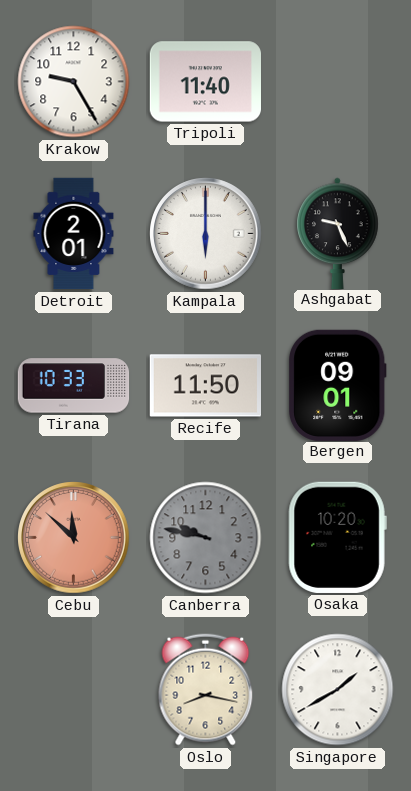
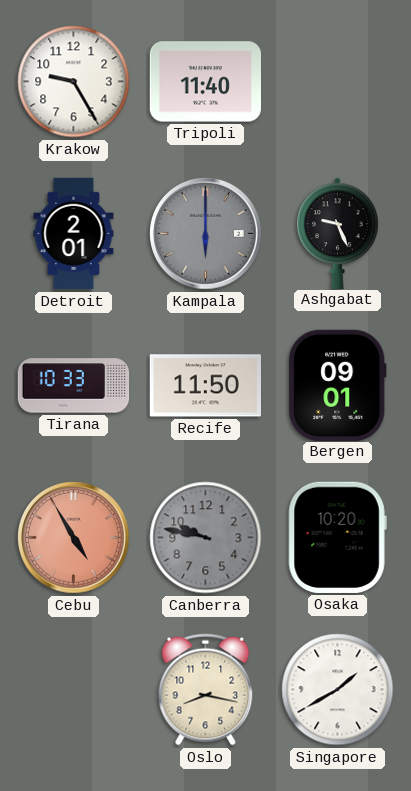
Kampala dial: white -> grey
Cebu: 11:52 -> 4:55
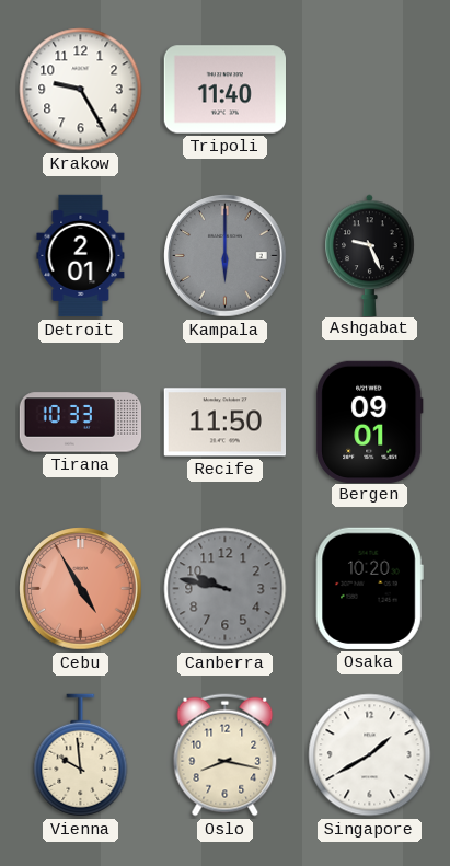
Vienna: none -> 9:59
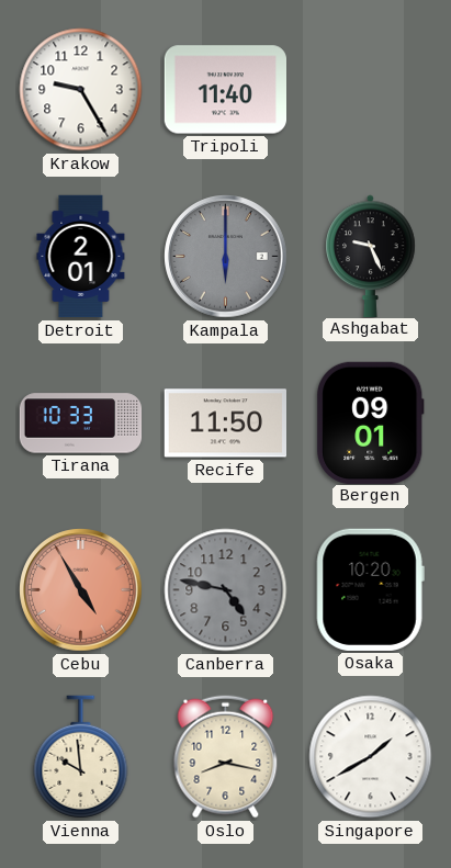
Canberra: 9:47 -> 4:47
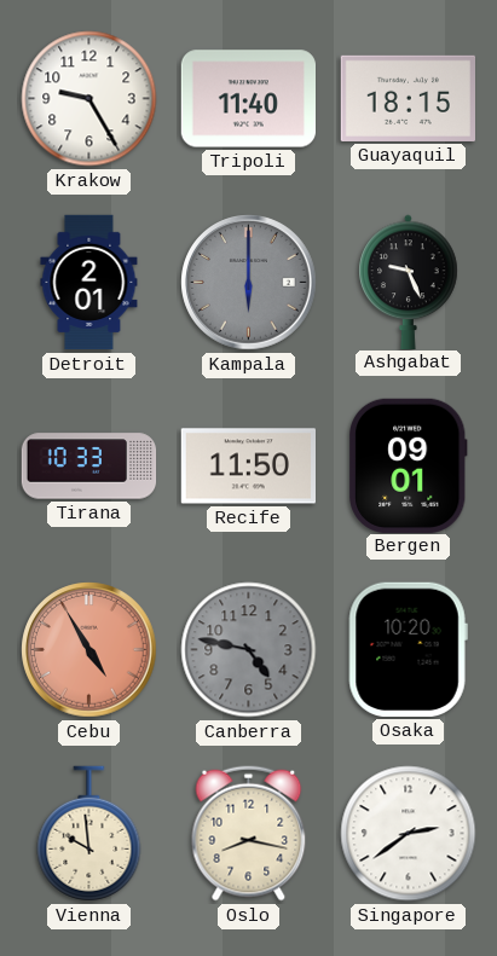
Guayaquil: none -> 18:15
Singapore: 1:40 -> 2:39
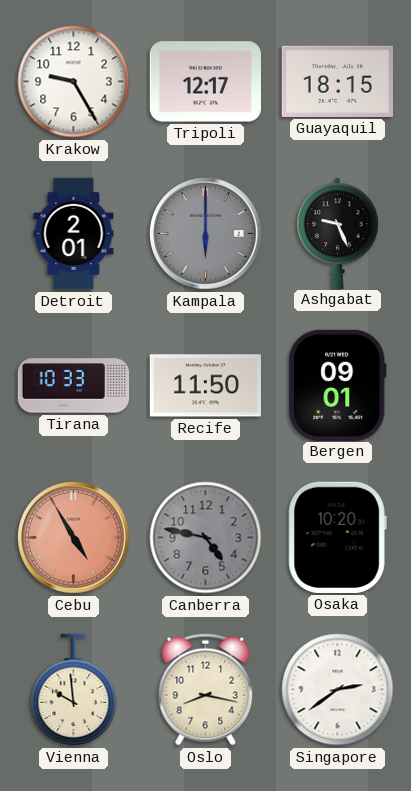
Tripoli: 11:40 -> 12:17
